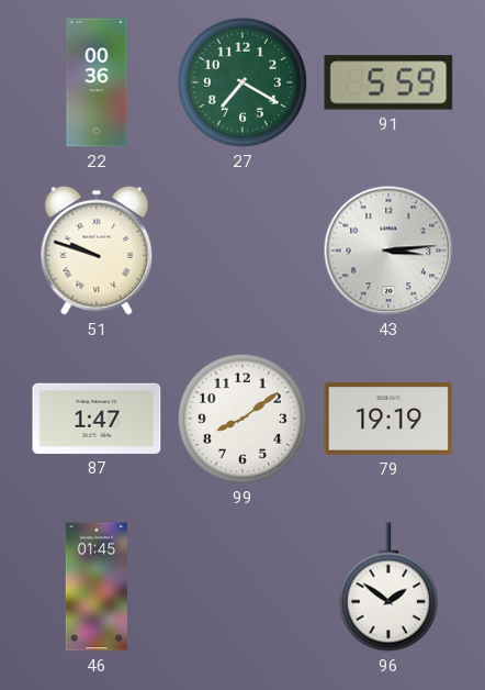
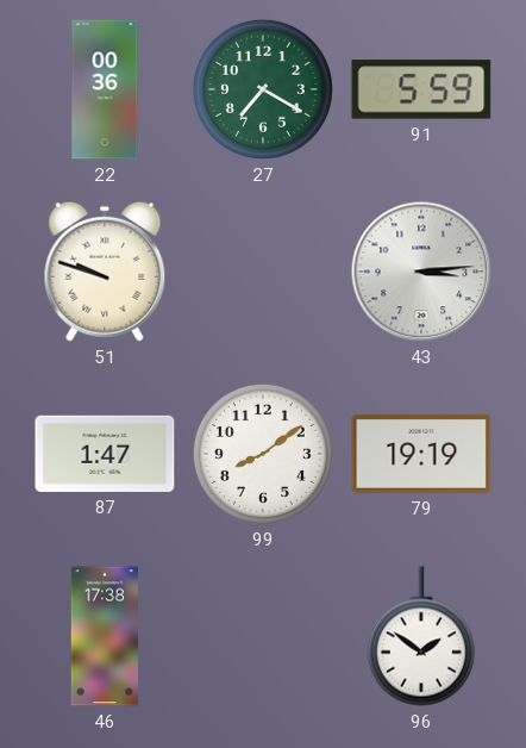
46: 01:45 -> 17:38
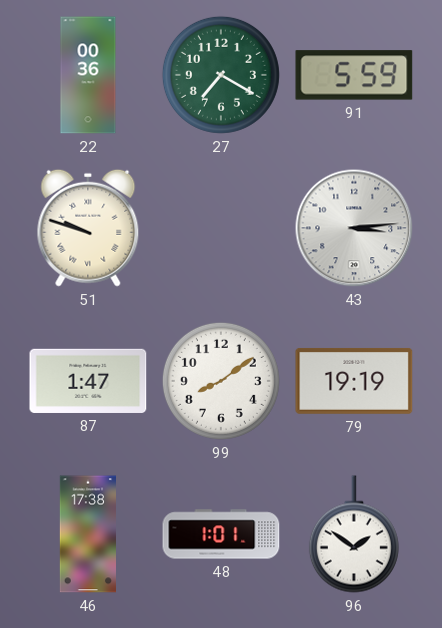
48: none -> 1:01
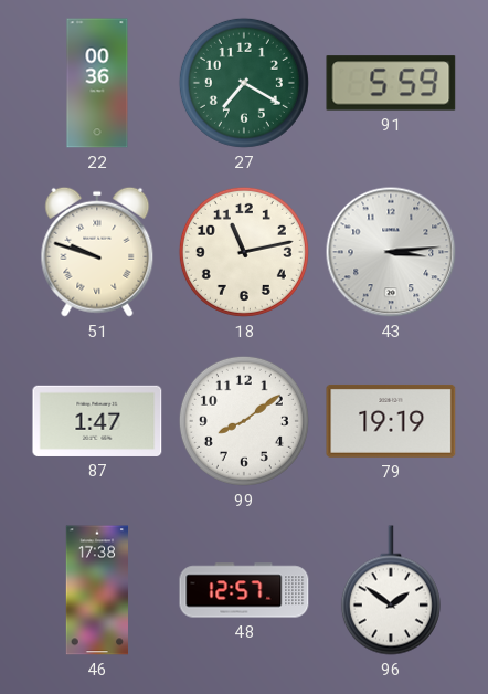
18: none -> 11:13
48: 1:01 -> 12:57
